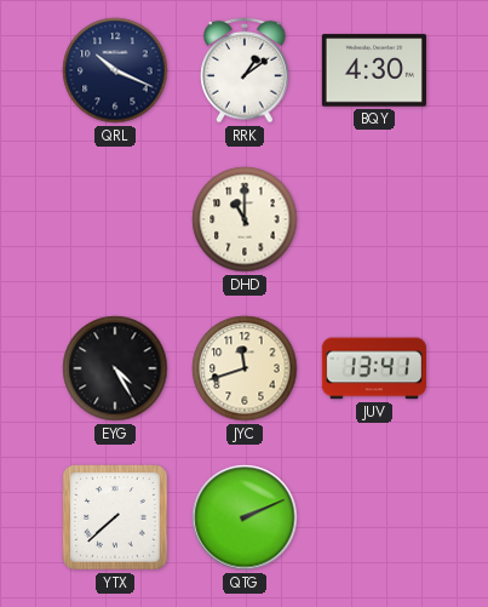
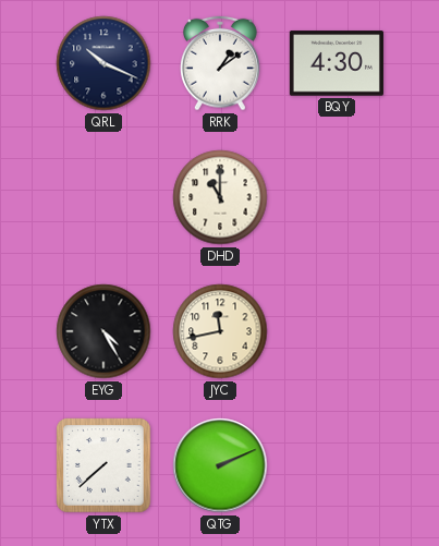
JYC: 11:42 -> 11:43
JUV: 13:41 -> none
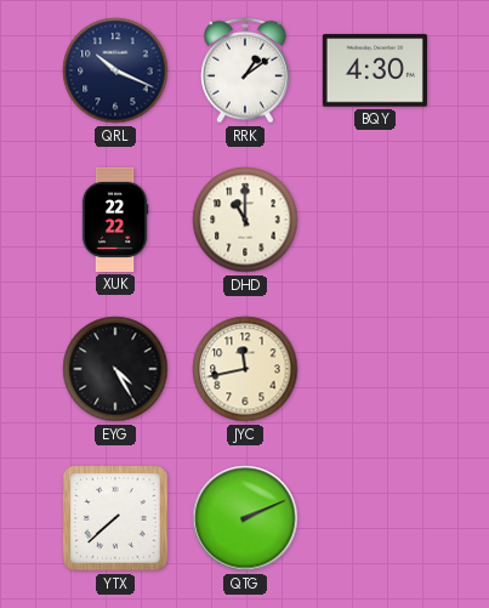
XUK: none -> 22:22
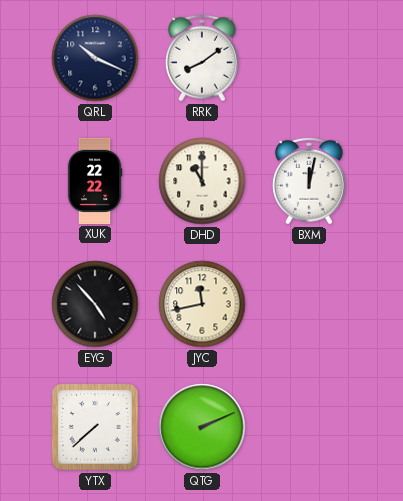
RRK: 1:09 -> 8:09
BQY: 4:30 -> none
BXM: none -> 12:02
EYG: 4:25 -> 4:53
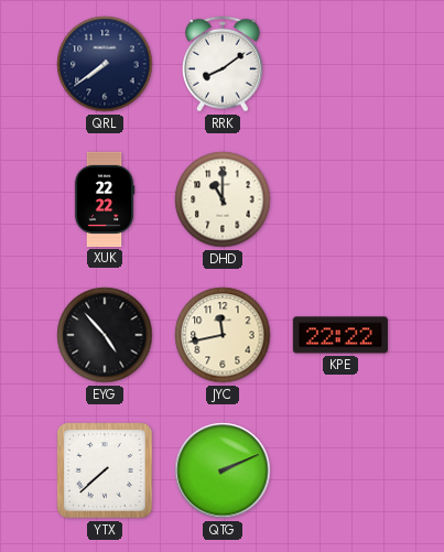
QRL: 10:19 -> 7:39
BXM: 12:02 -> none
KPE: none -> 22:22
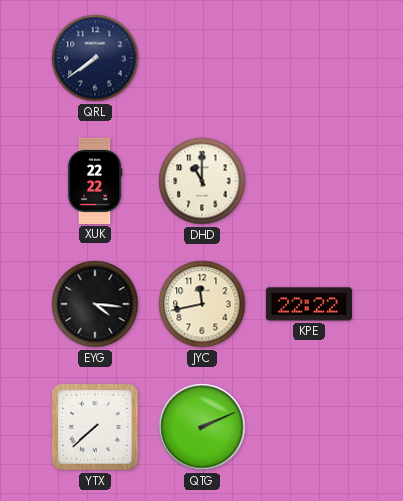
RRK: 8:09 -> none
EYG: 4:53 -> 4:16
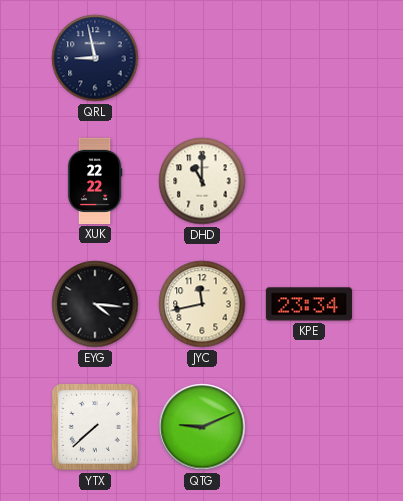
QRL: 7:39 -> 8:58
KPE: 22:22 -> 23:34
QTG: 2:11 -> 9:11
